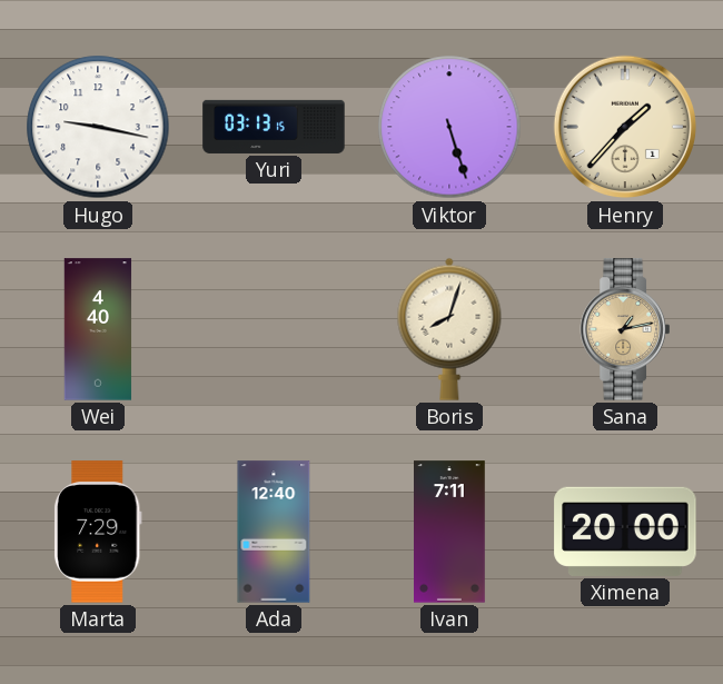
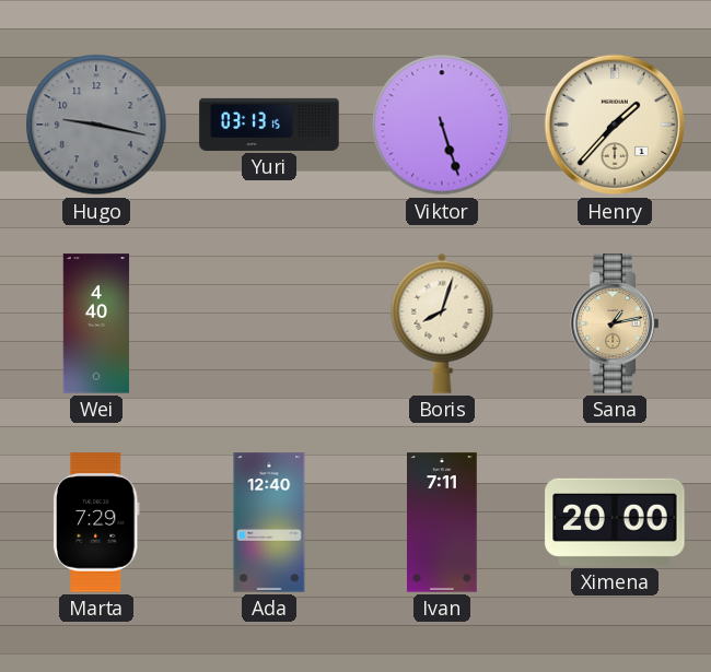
Hugo dial: white -> grey
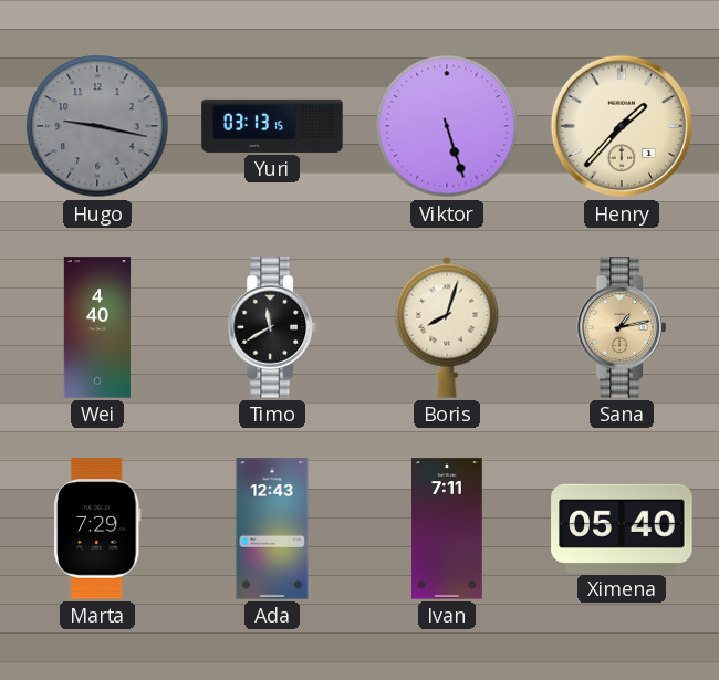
Timo: none -> 11:40
Ada: 12:40 -> 12:43
Ximena: 20:00 -> 05:40
